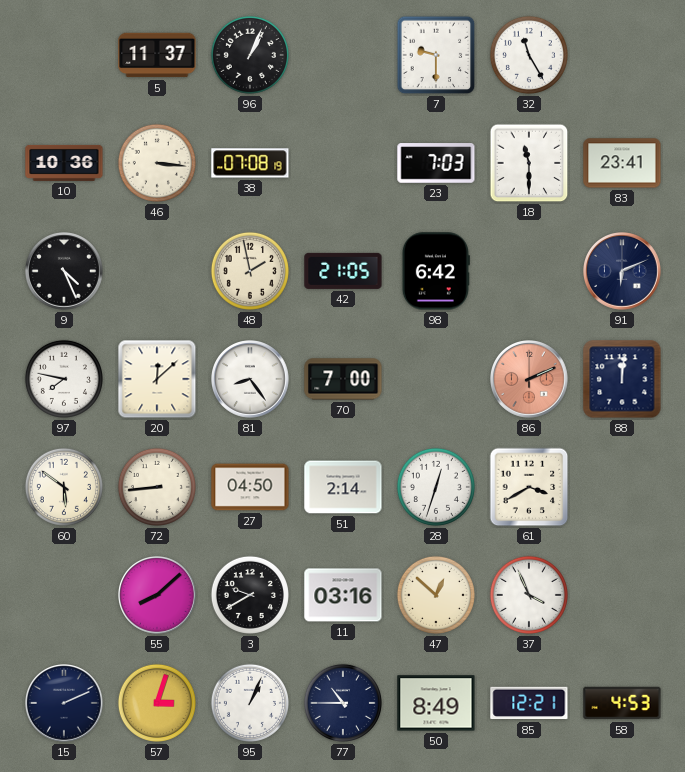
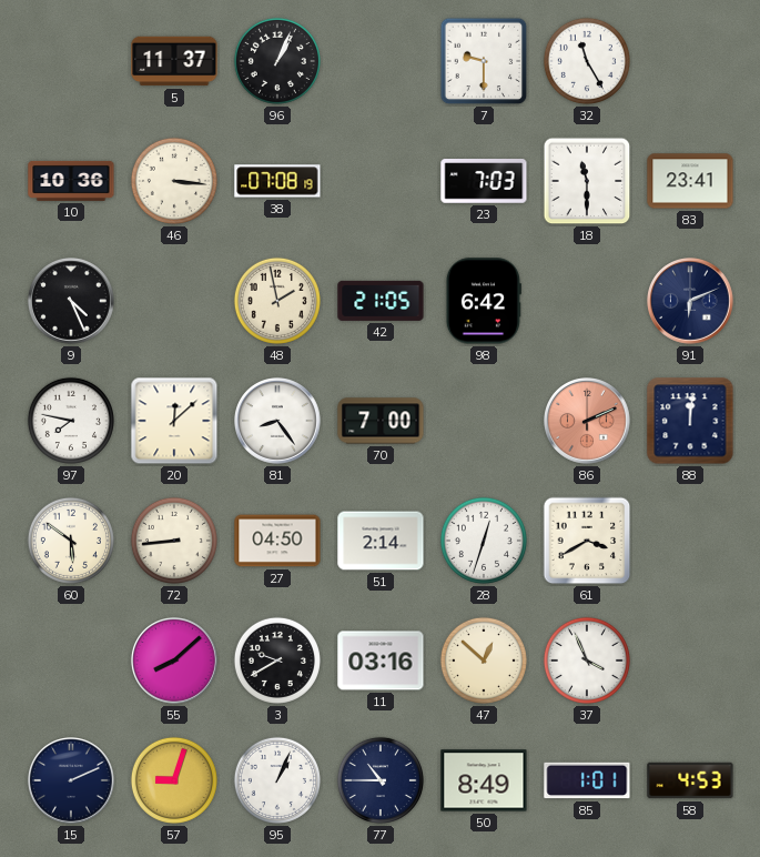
57: 3:03 -> 9:03
85: 12:21 -> 1:01
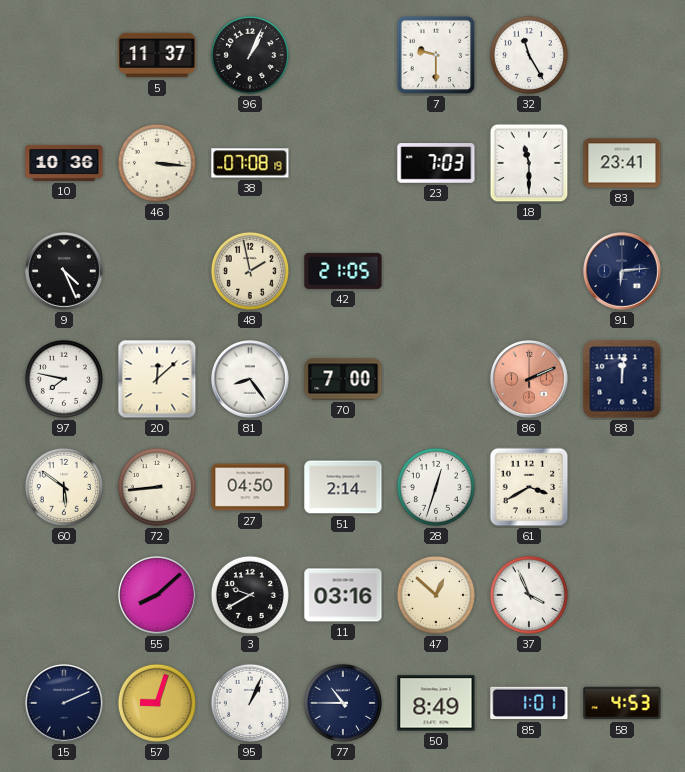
98: 6:42 -> none
91: 6:11 -> 6:14
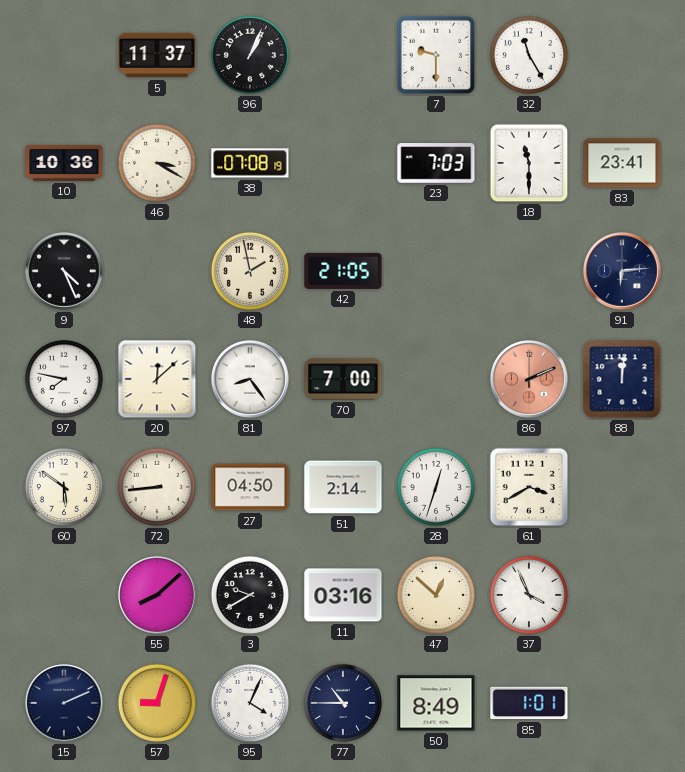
46: 3:16 -> 3:20
95: 1:04 -> 4:04
58: 4:53 -> none
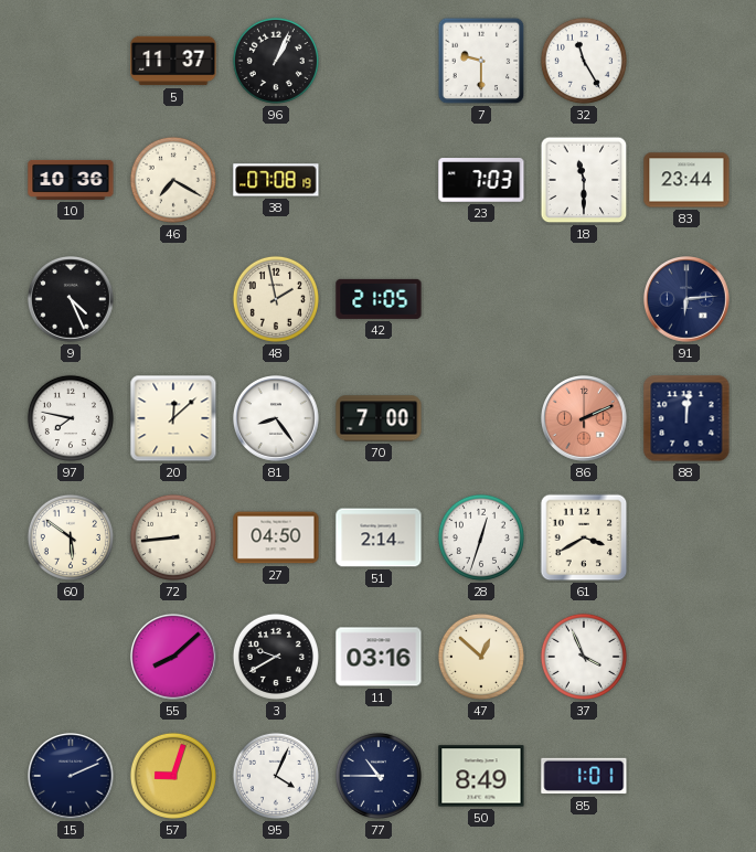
46: 3:20 -> 7:20
83: 23:41 -> 23:44
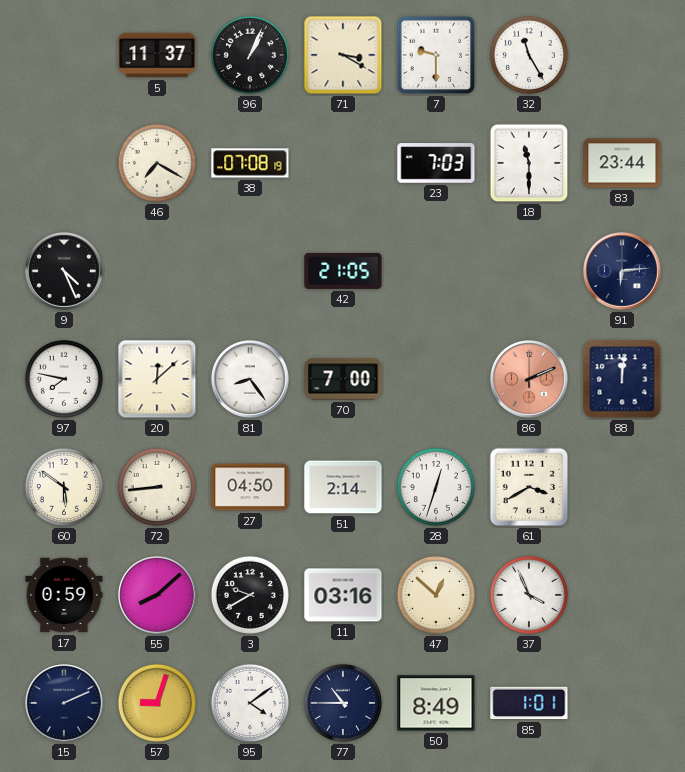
71: none -> 3:20
10: 10:36 -> none
48: 1:58 -> none
17: none -> 0:59
95: 4:04 -> 4:09
